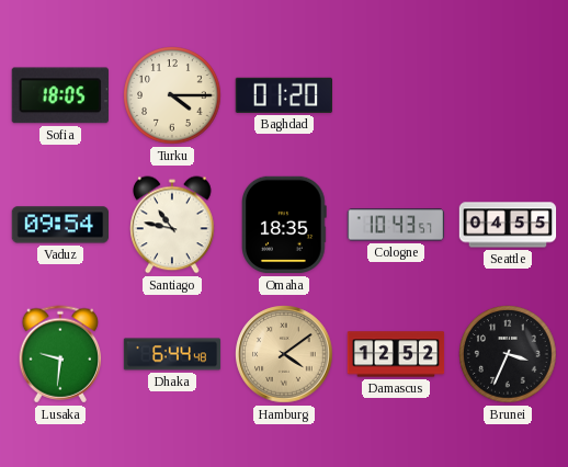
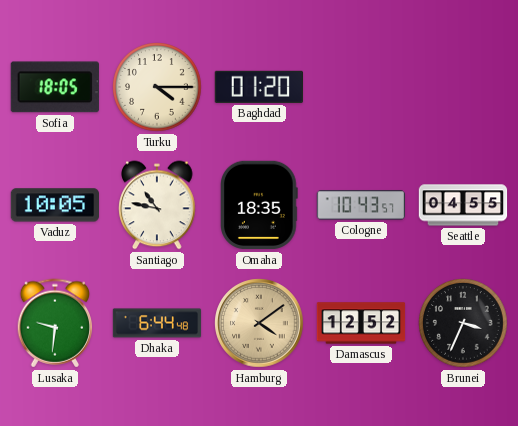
Vaduz: 09:54 -> 10:05
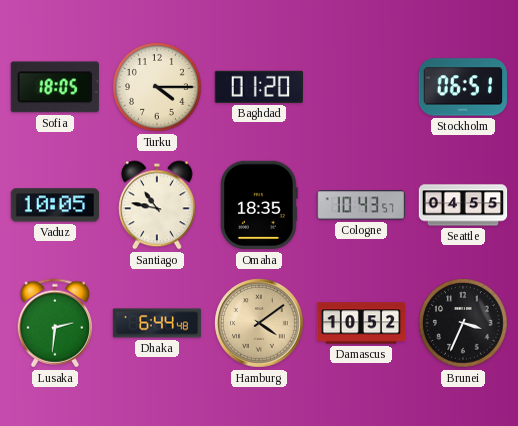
Stockholm: none -> 06:51
Lusaka: 9:31 -> 2:31
Damascus: 12:52 -> 10:52
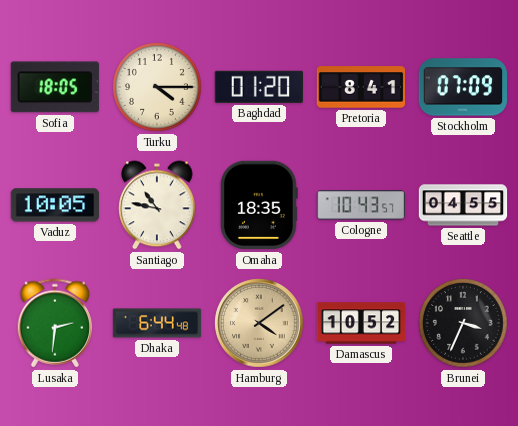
Pretoria: none -> 8:41
Stockholm: 06:51 -> 07:09
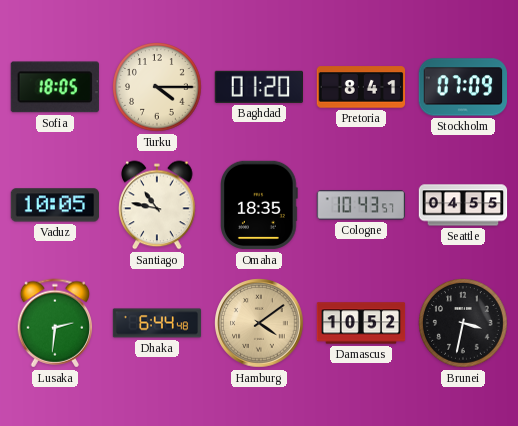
Brunei: 3:34 -> 3:32
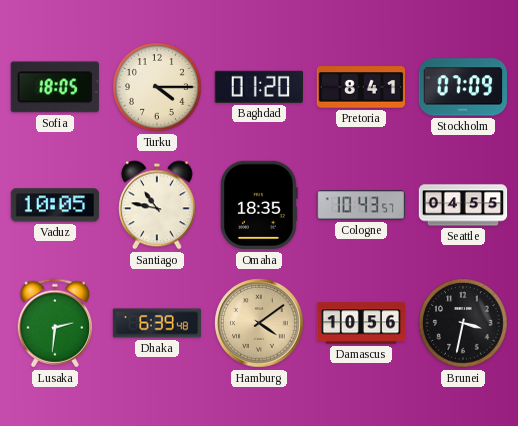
Dhaka: 6:44 -> 6:39
Damascus: 10:52 -> 10:56
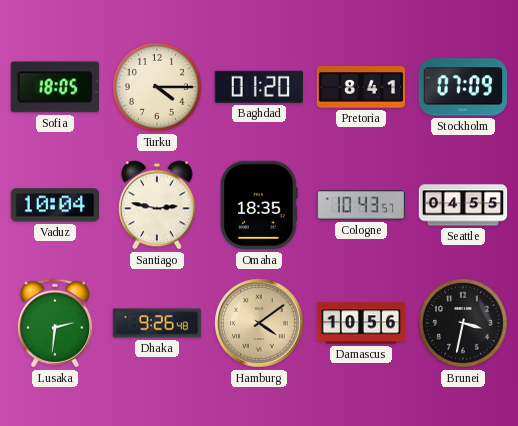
Vaduz: 10:05 -> 10:04
Santiago: 10:47 -> 2:47
Dhaka: 6:39 -> 9:26
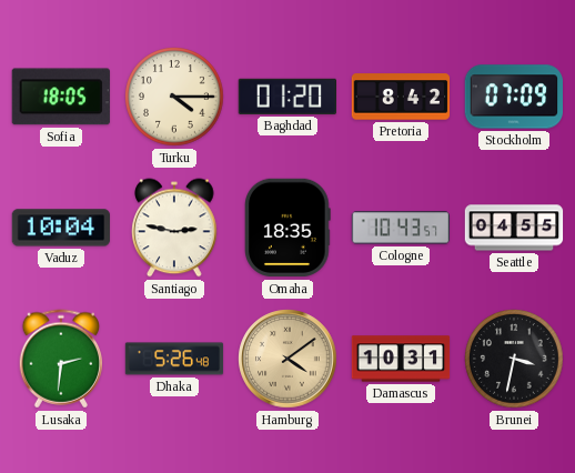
Pretoria: 8:41 -> 8:42
Dhaka: 9:26 -> 5:26
Damascus: 10:56 -> 10:31
